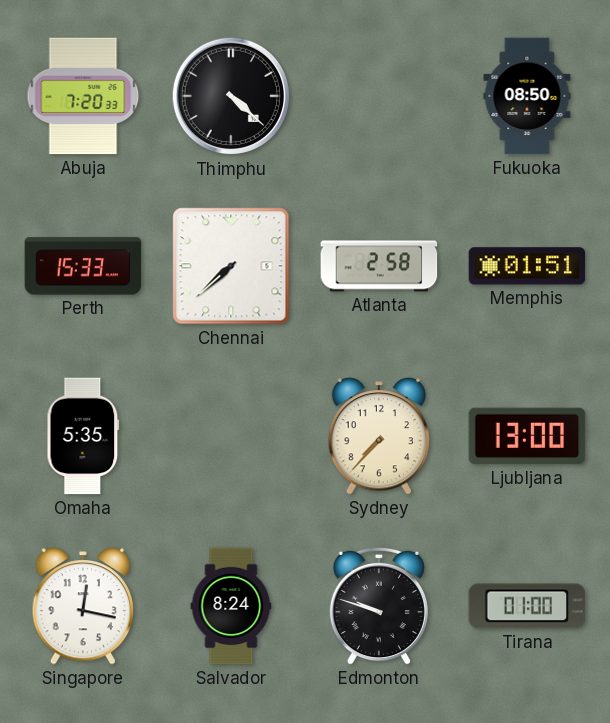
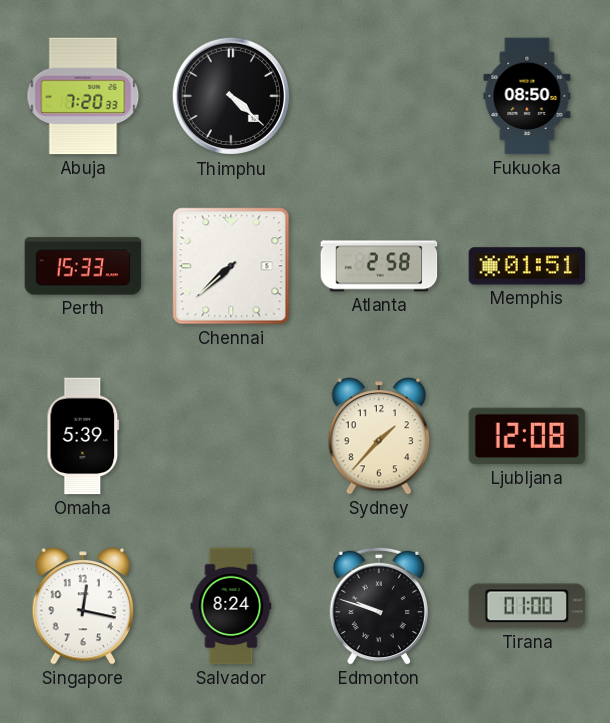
Omaha: 5:35 -> 5:39
Sydney: 7:37 -> 1:37
Ljubljana: 13:00 -> 12:08
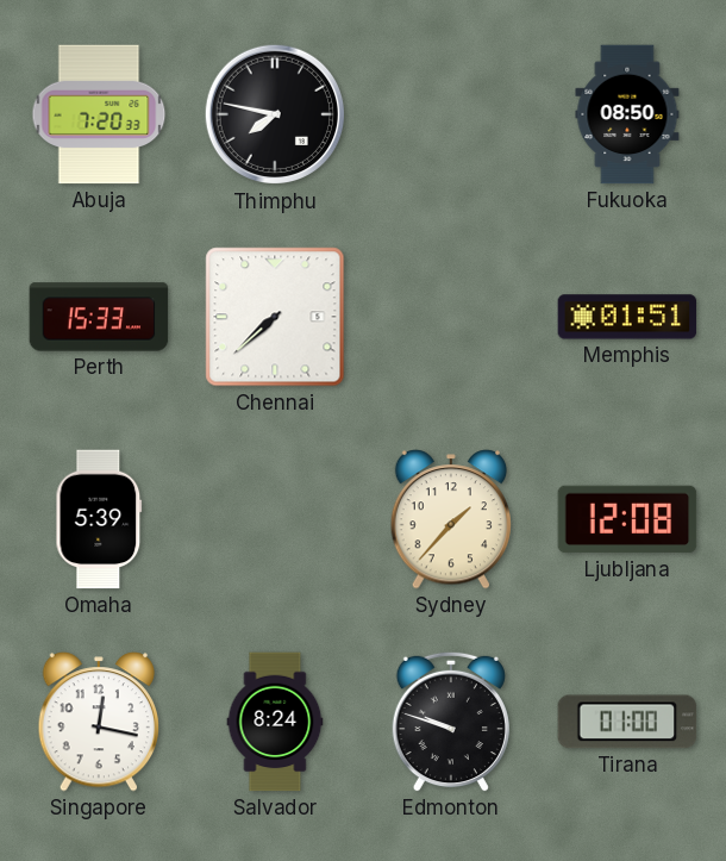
Thimphu: 4:22 -> 7:47
Atlanta: 2:58 -> none
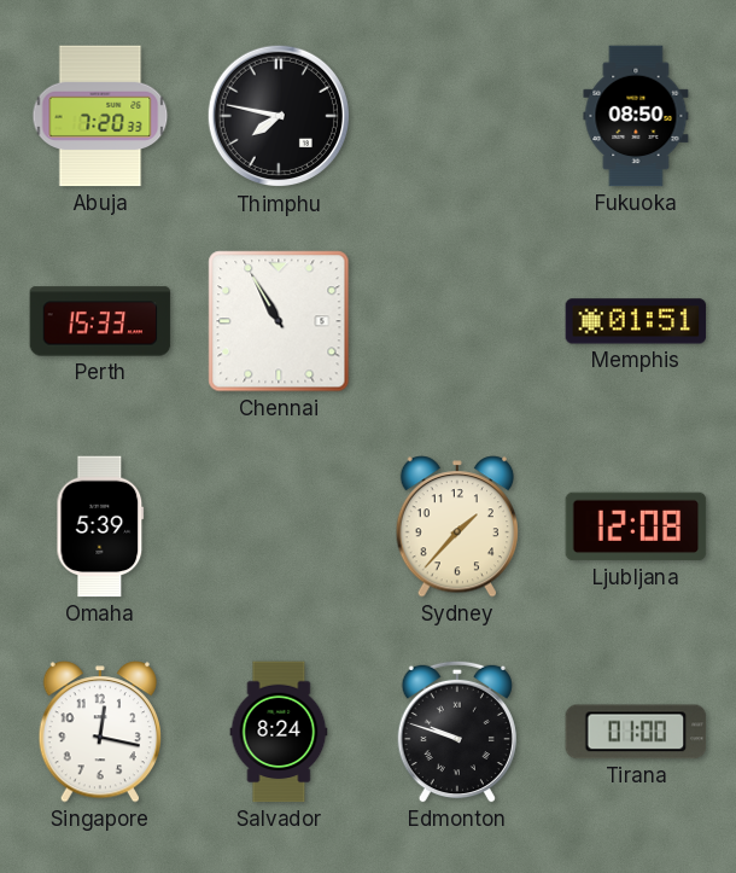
Chennai: 7:38 -> 10:55
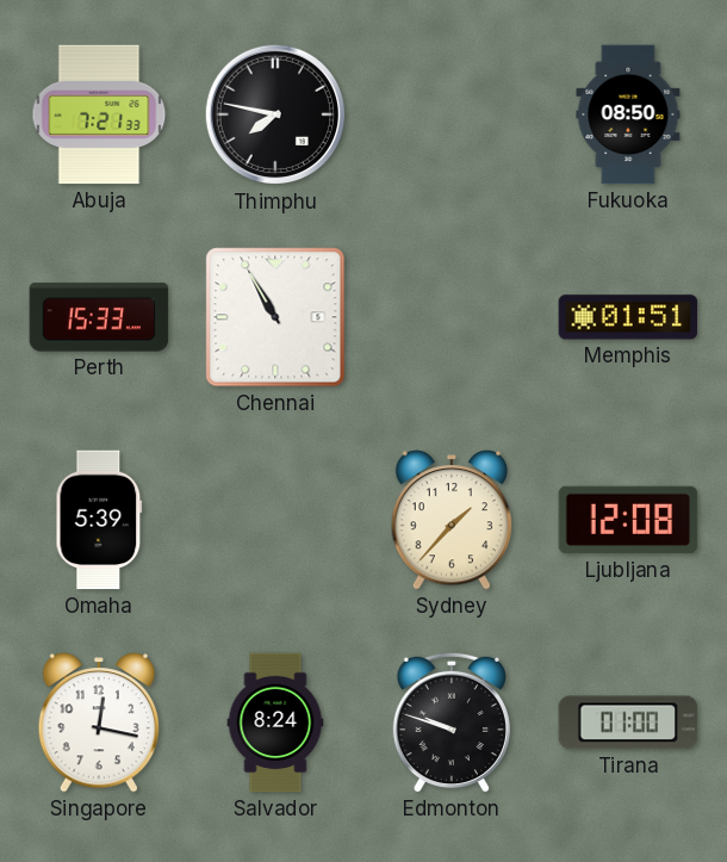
Abuja: 7:20 -> 7:21
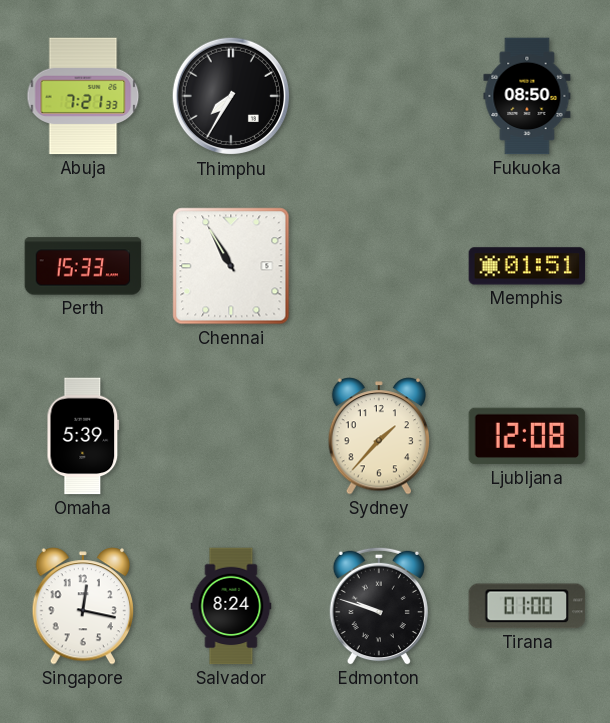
Thimphu: 7:47 -> 7:35
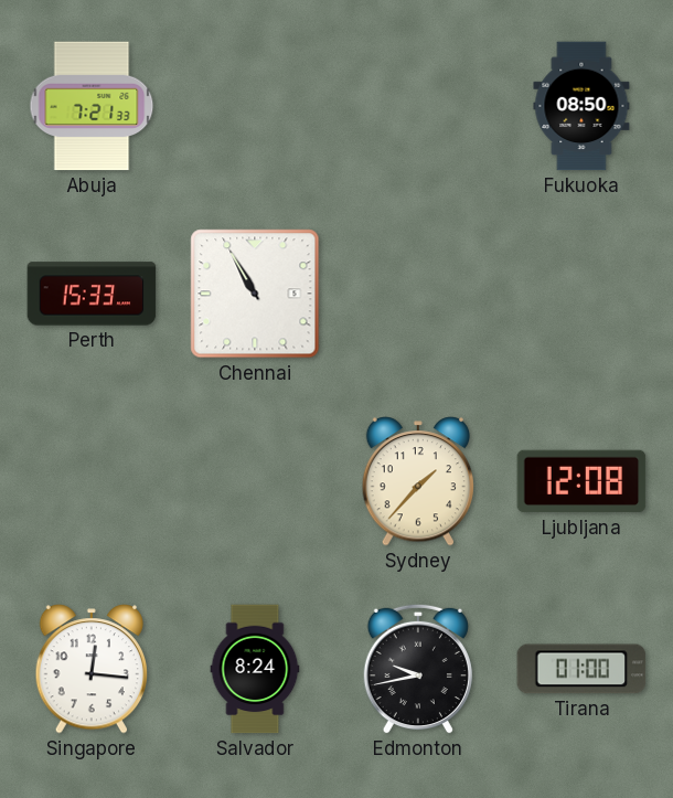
Thimphu: 7:35 -> none
Memphis: 01:51 -> none
Omaha: 5:39 -> none
Singapore: 12:17 -> 12:16
Edmonton: 9:48 -> 9:43
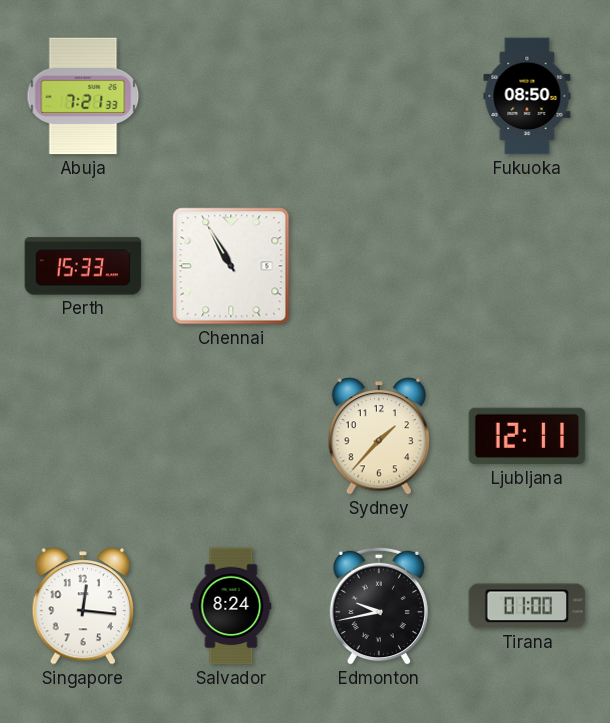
Ljubljana: 12:08 -> 12:11
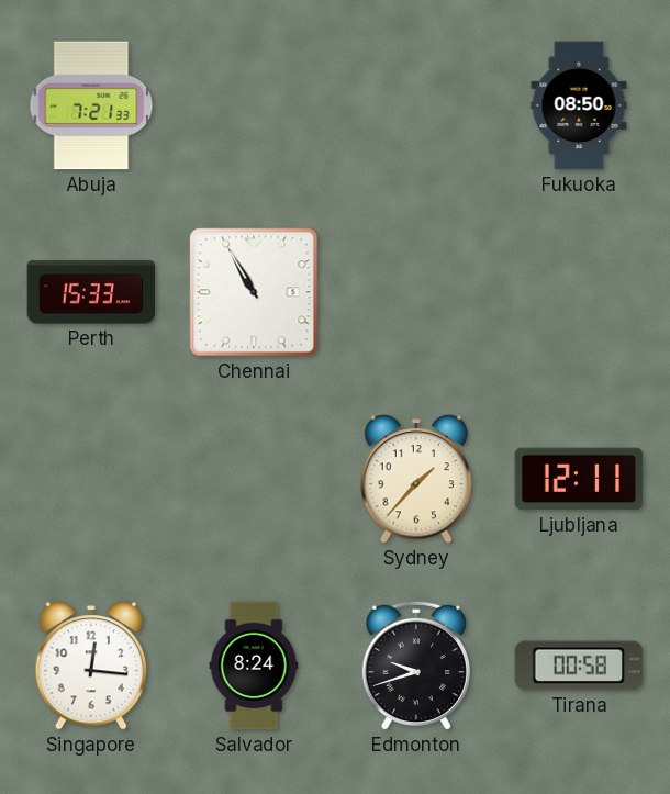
Edmonton: 9:43 -> 9:42
Tirana: 01:00 -> 00:58
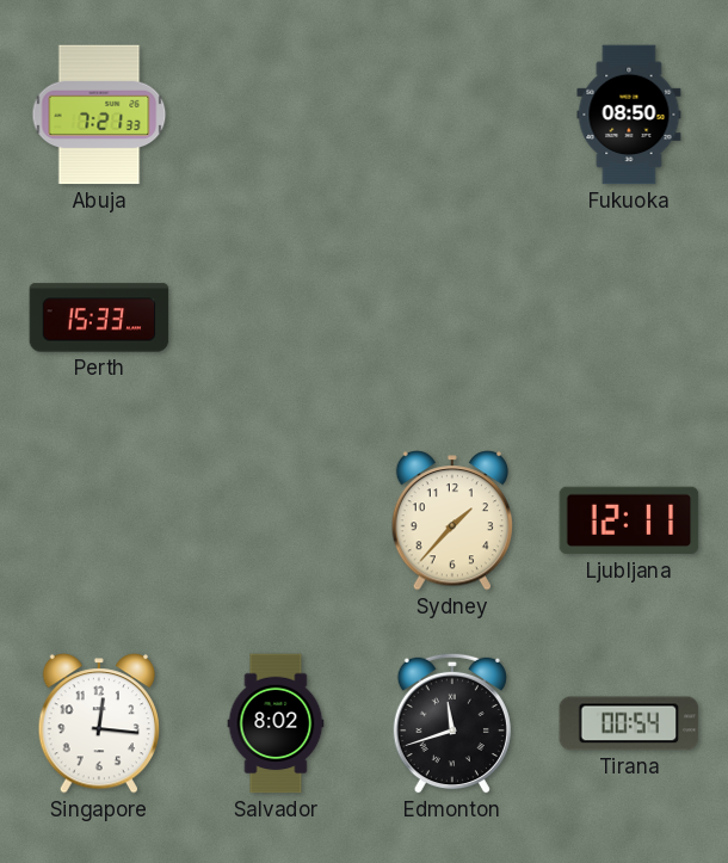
Chennai: 10:55 -> none
Salvador: 8:24 -> 8:02
Edmonton: 9:42 -> 11:42
Tirana: 00:58 -> 00:54
